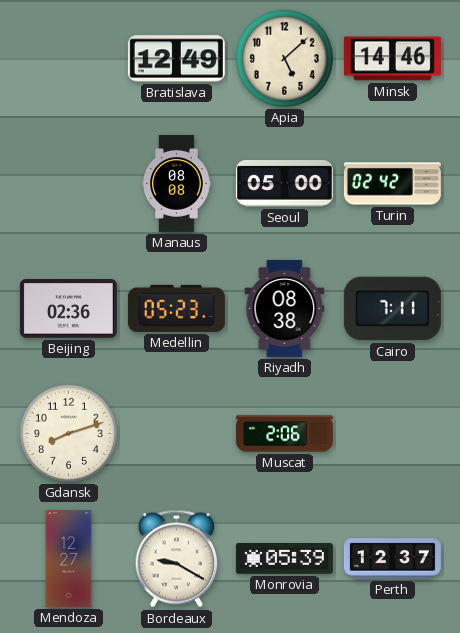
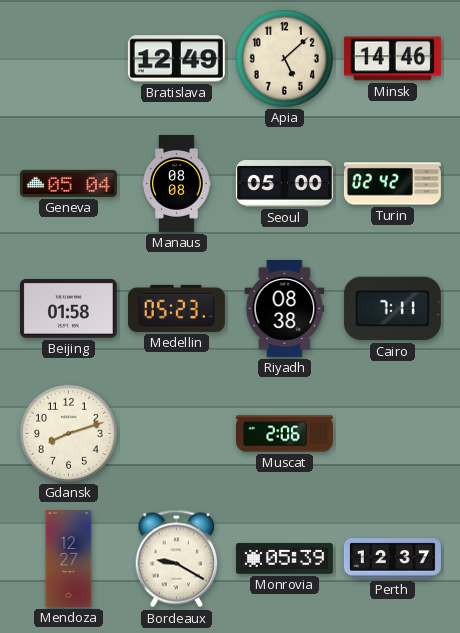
Geneva: none -> 05:04
Beijing: 02:36 -> 01:58
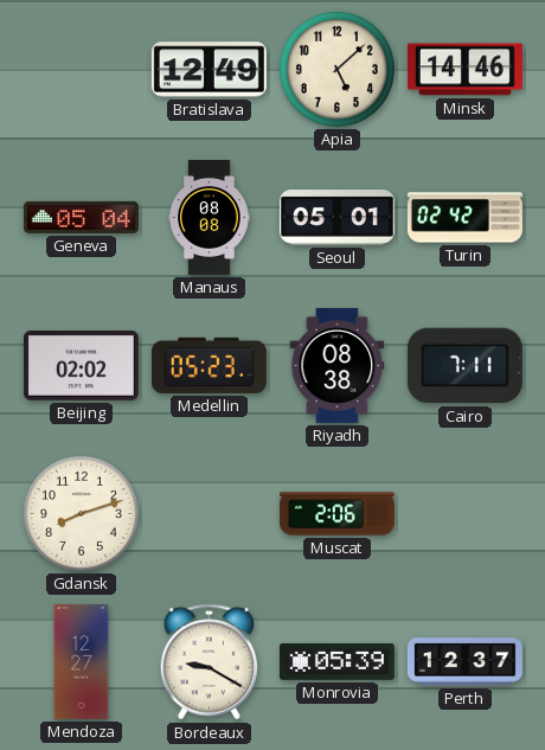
Seoul: 05:00 -> 05:01
Beijing: 01:58 -> 02:02
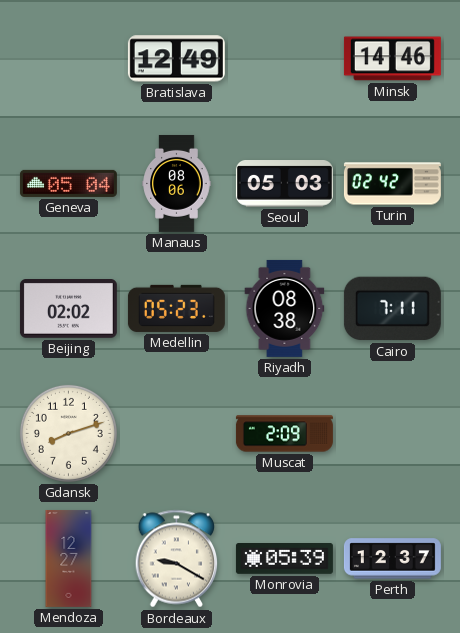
Apia: 5:08 -> none
Manaus: 08:08 -> 08:06
Seoul: 05:01 -> 05:03
Muscat: 2:06 -> 2:09
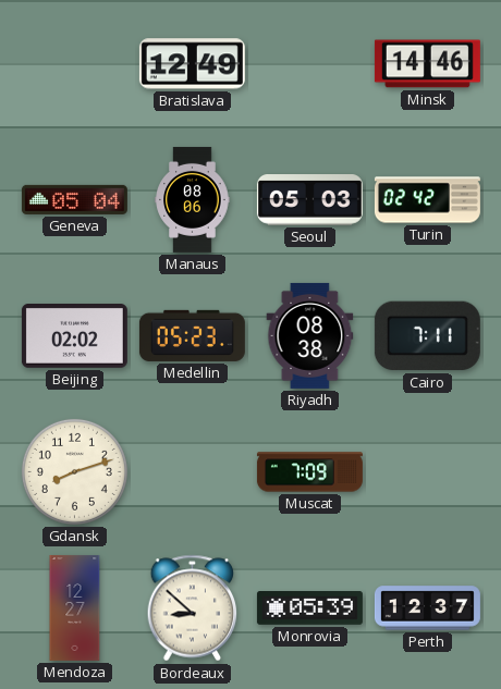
Muscat: 2:09 -> 7:09
Bordeaux: 9:20 -> 8:52
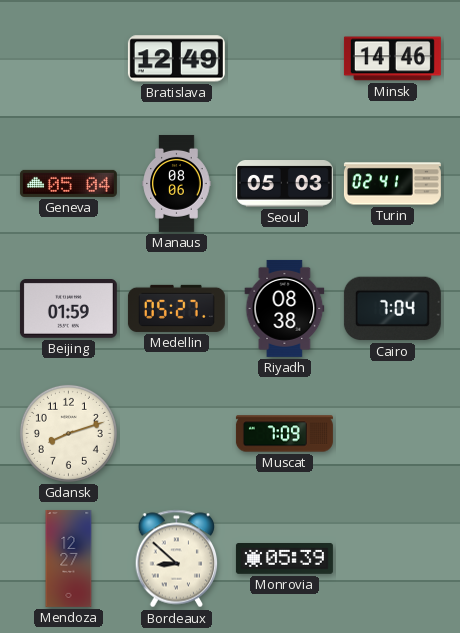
Turin: 02:42 -> 02:41
Beijing: 02:02 -> 01:59
Medellin: 05:23 -> 05:27
Cairo: 7:11 -> 7:04
Perth: 12:37 -> none
